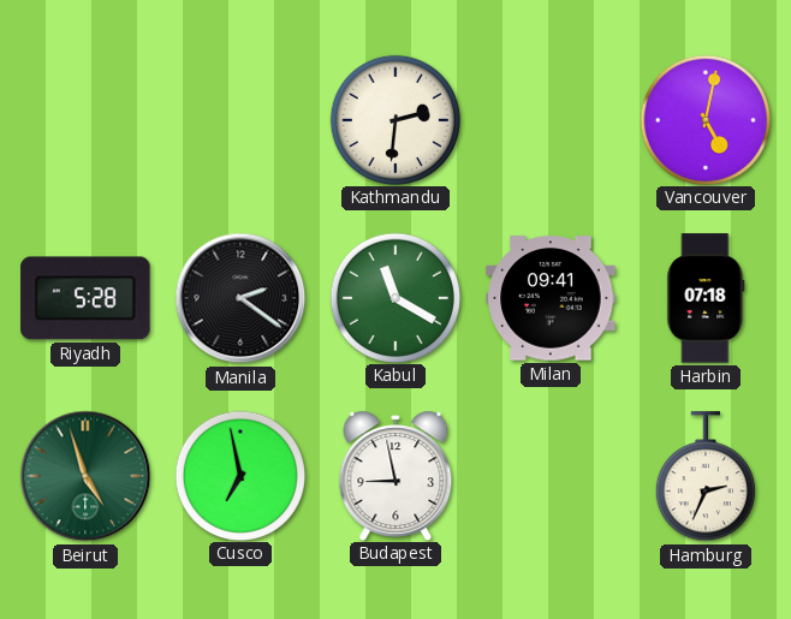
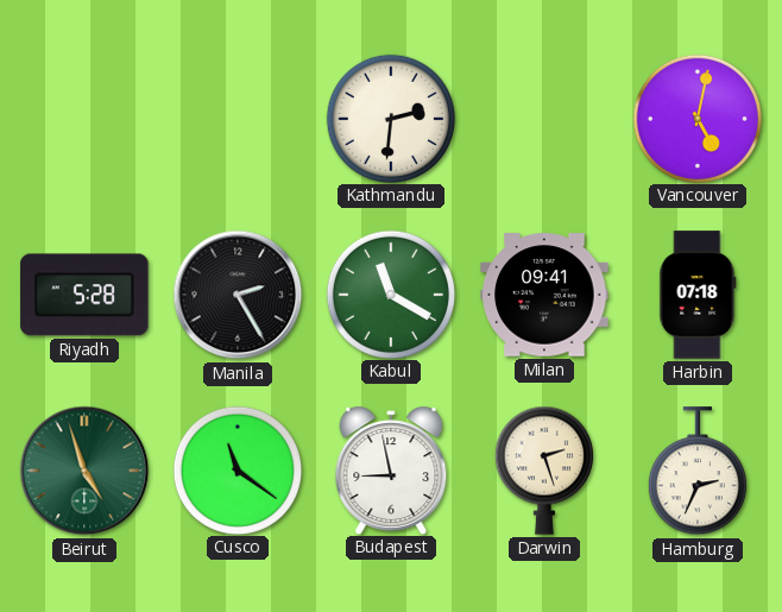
Manila: 2:21 -> 2:25
Cusco: 6:58 -> 11:21
Darwin: none -> 2:27
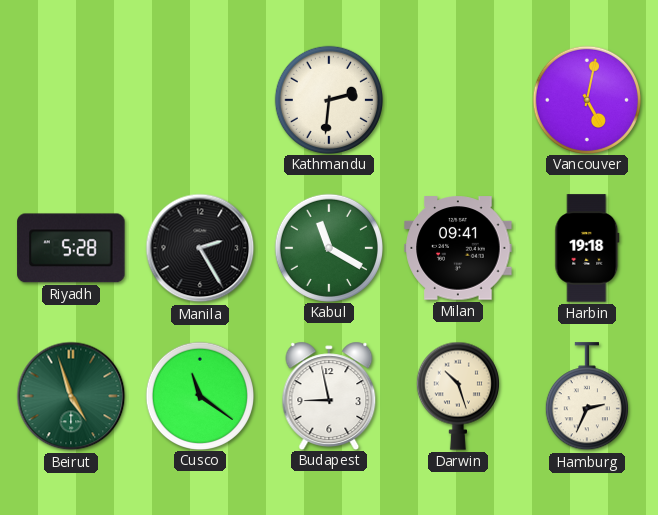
Harbin: 07:18 -> 19:18
Darwin: 2:27 -> 10:27
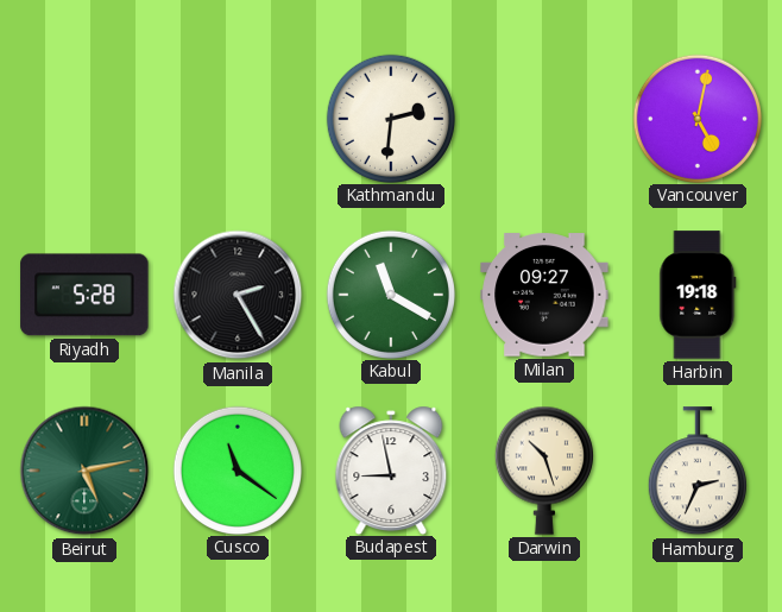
Milan: 09:41 -> 09:27
Beirut: 4:57 -> 5:13
